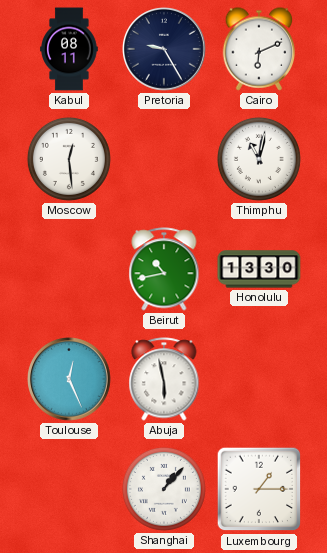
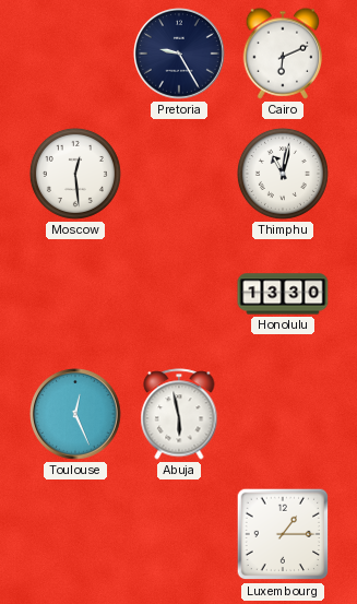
Kabul: 08:11 -> none
Beirut: 10:43 -> none
Shanghai: 1:07 -> none
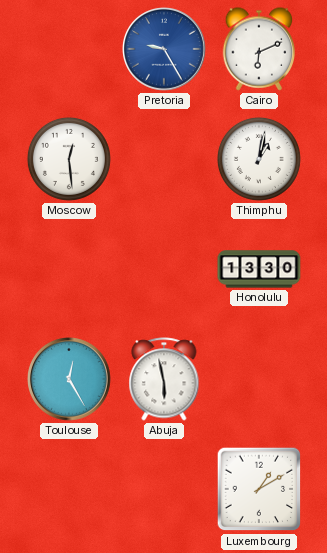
Pretoria dial: navy -> blue
Thimphu: 11:02 -> 1:02
Toulouse: 12:26 -> 12:25
Luxembourg: 1:15 -> 1:10
